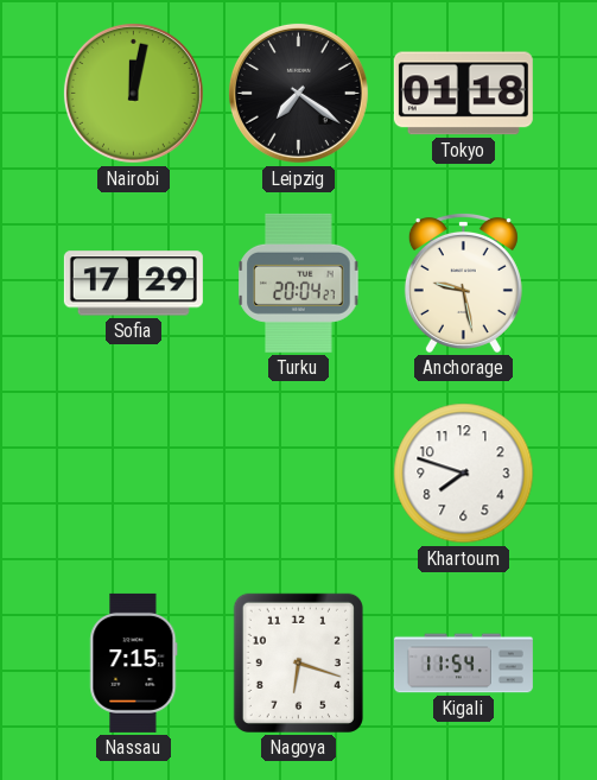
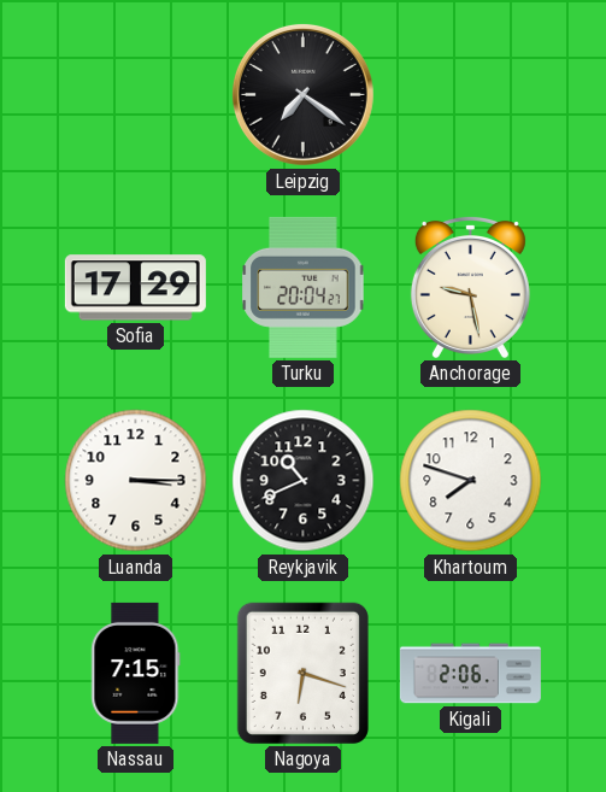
Nairobi: 12:02 -> none
Tokyo: 01:18 -> none
Luanda: none -> 3:15
Reykjavik: none -> 10:41
Kigali: 11:54 -> 2:06
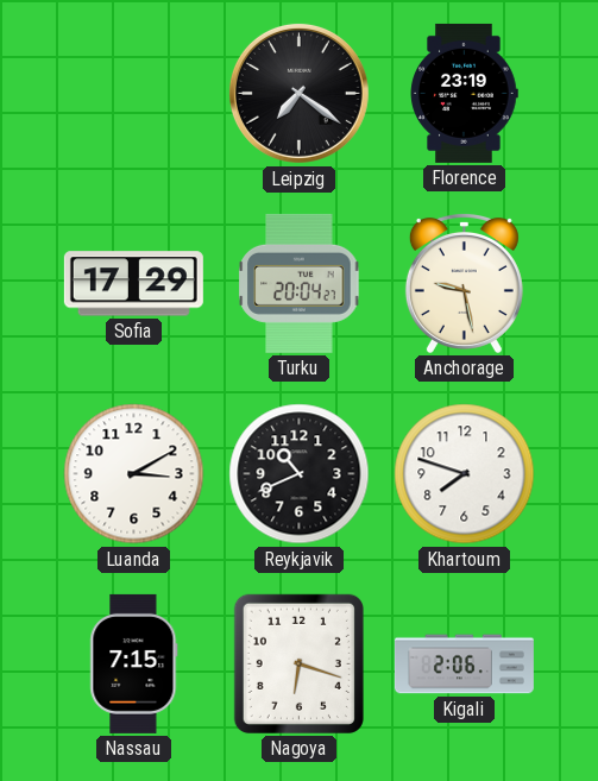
Florence: none -> 23:19
Luanda: 3:15 -> 3:10
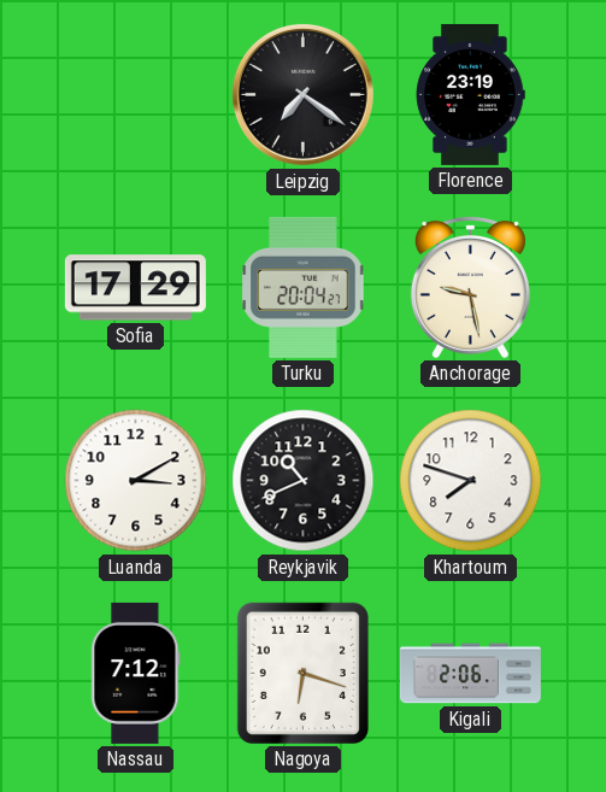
Nassau: 7:15 -> 7:12
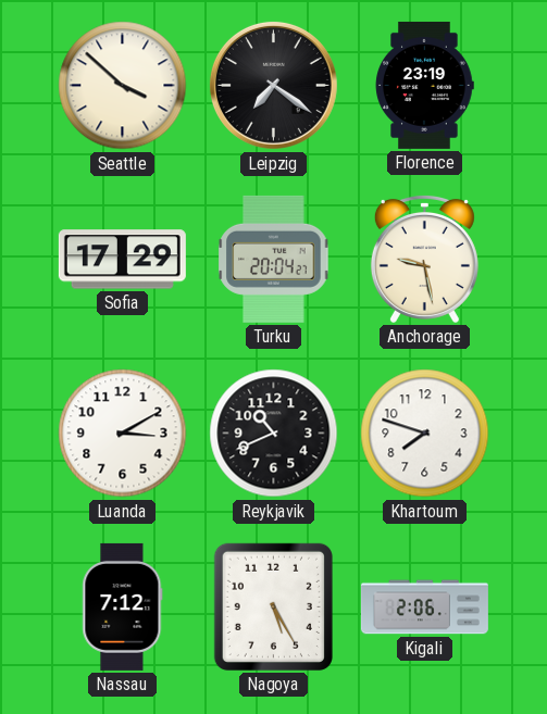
Seattle: none -> 3:52
Nagoya: 6:18 -> 5:25
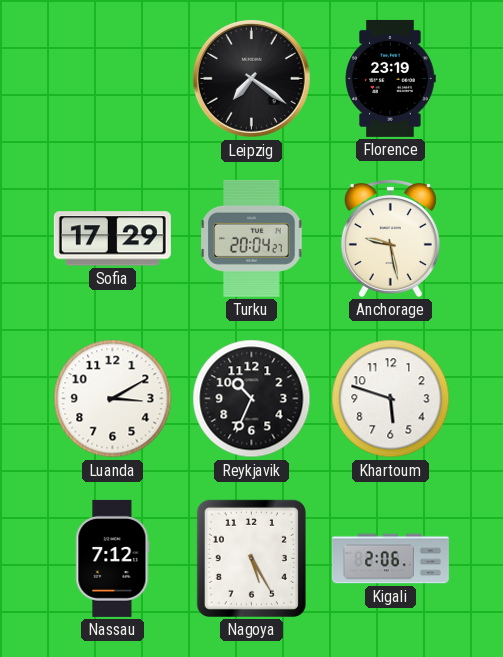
Seattle: 3:52 -> none
Reykjavik: 10:41 -> 10:34
Khartoum: 7:48 -> 5:48
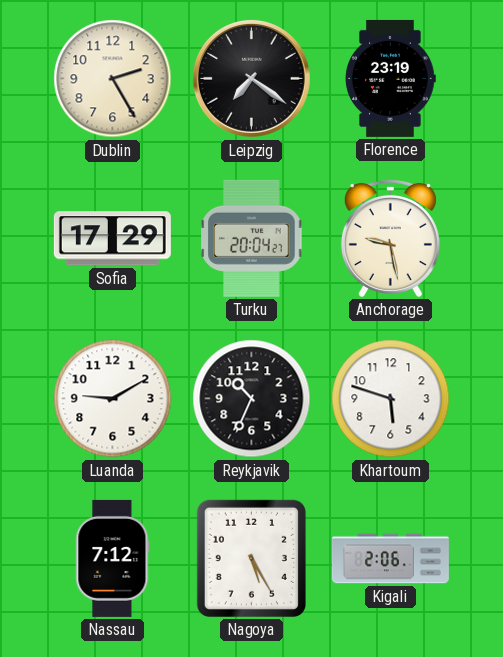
Dublin: none -> 2:25
Luanda: 3:10 -> 9:10
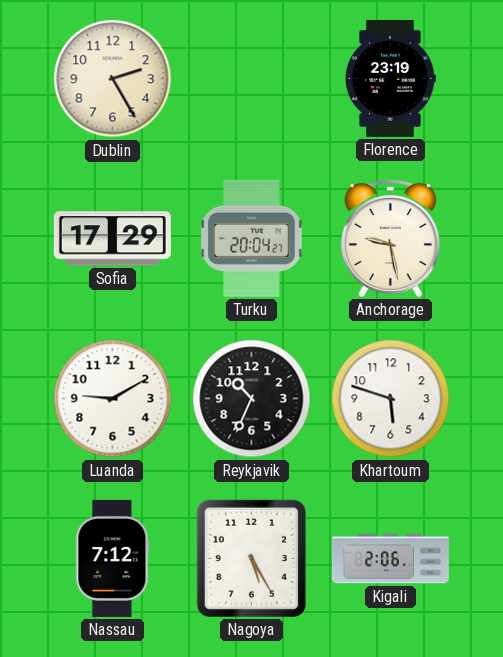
Leipzig: 7:21 -> none
